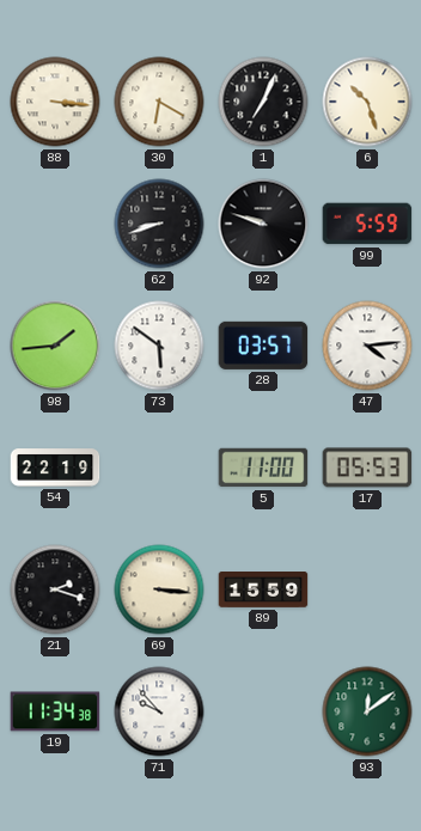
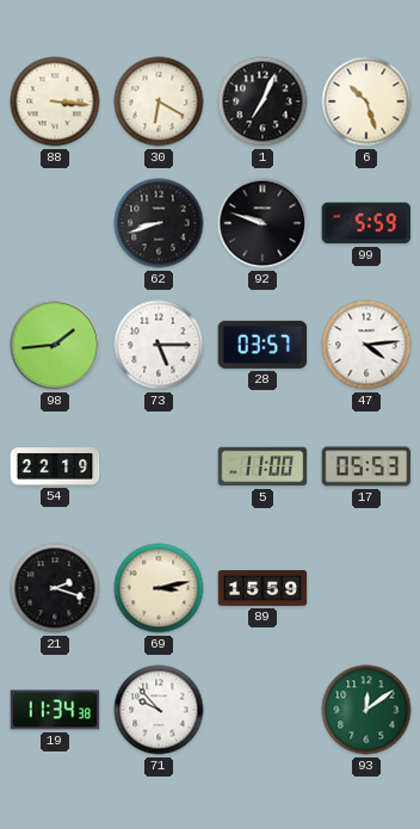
73: 5:51 -> 5:15
69: 3:16 -> 3:13
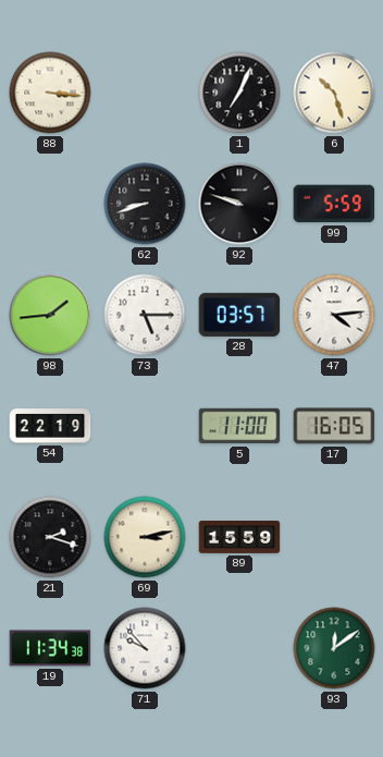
30: 6:20 -> none
17: 05:53 -> 16:05
